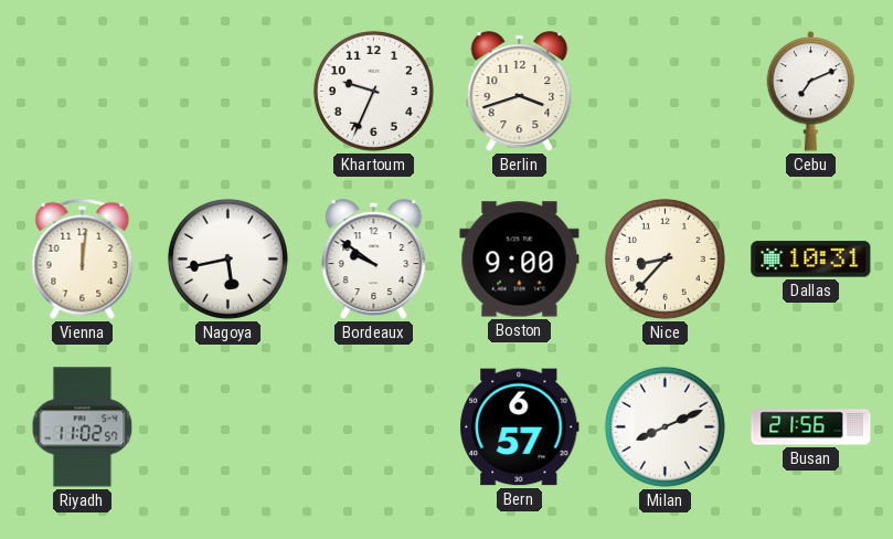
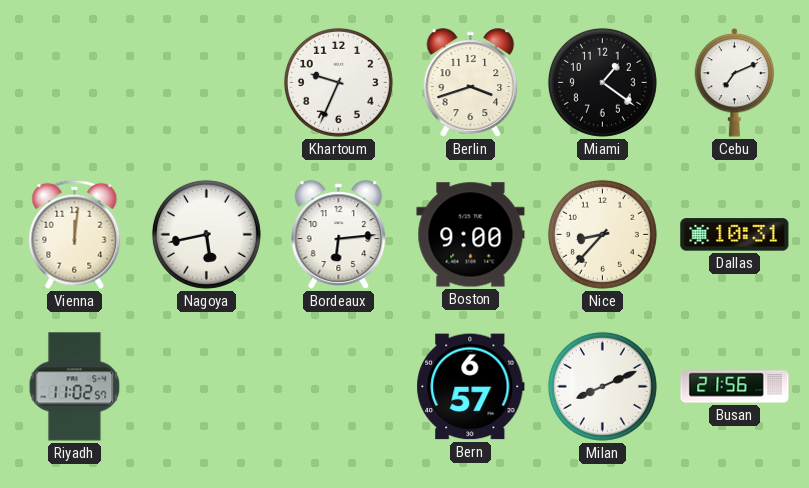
Miami: none -> 1:21
Bordeaux: 9:51 -> 6:14
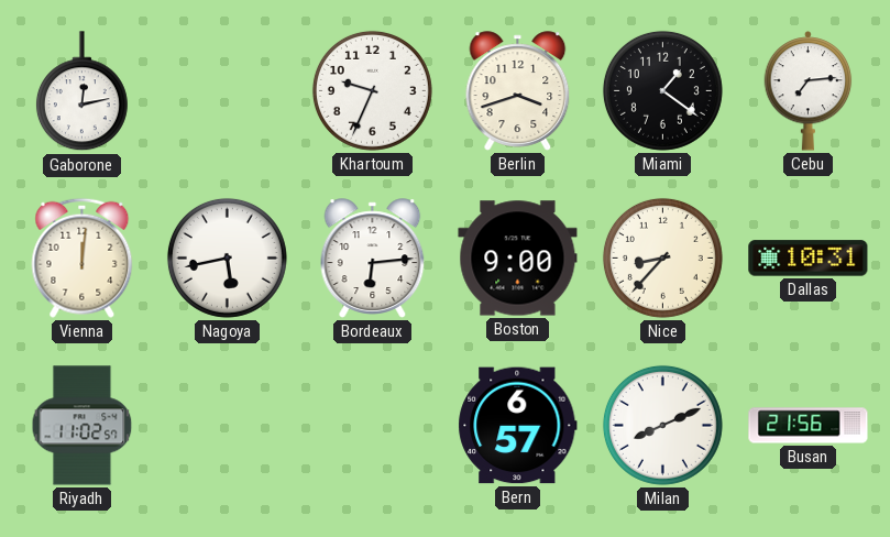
Gaborone: none -> 12:13
Cebu: 7:11 -> 7:14
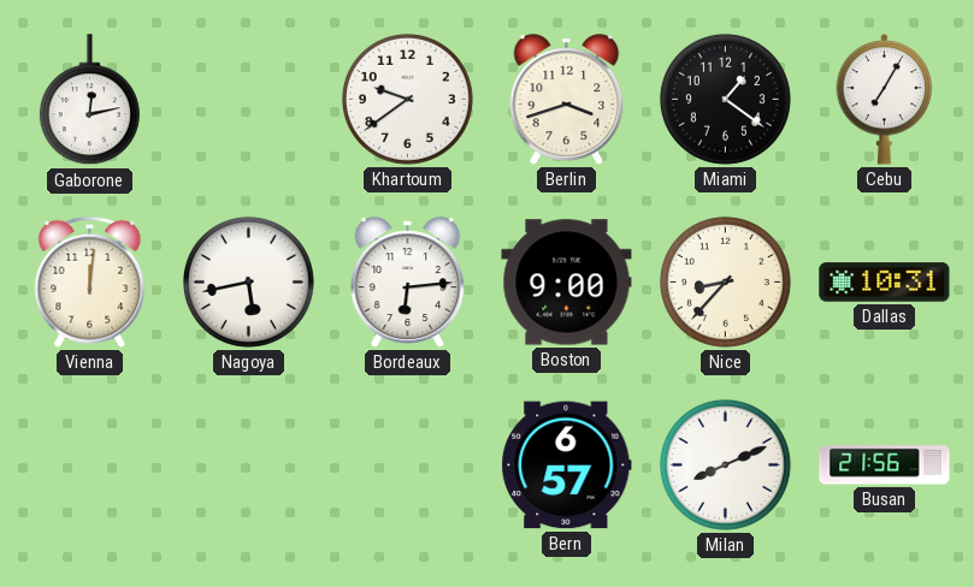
Khartoum: 9:34 -> 9:39
Cebu: 7:14 -> 7:05
Riyadh: 11:02 -> none
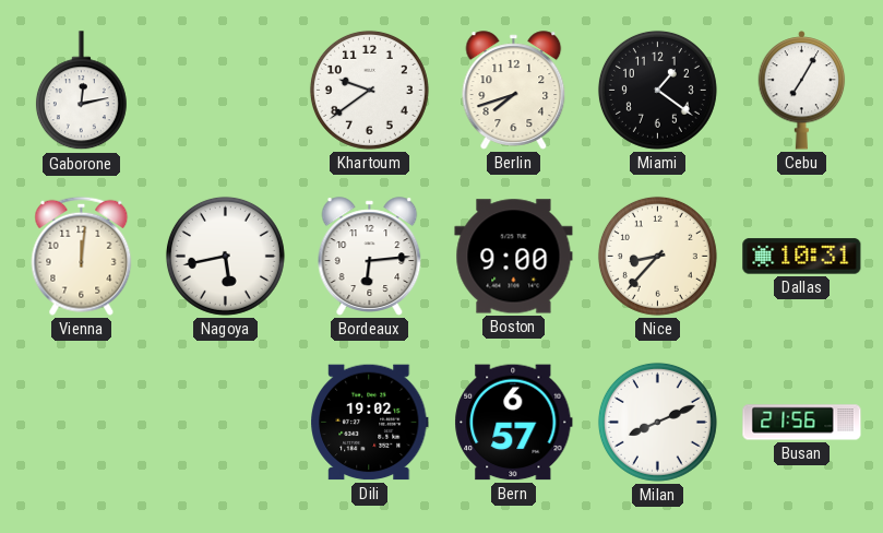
Berlin: 3:42 -> 7:42
Dili: none -> 19:02
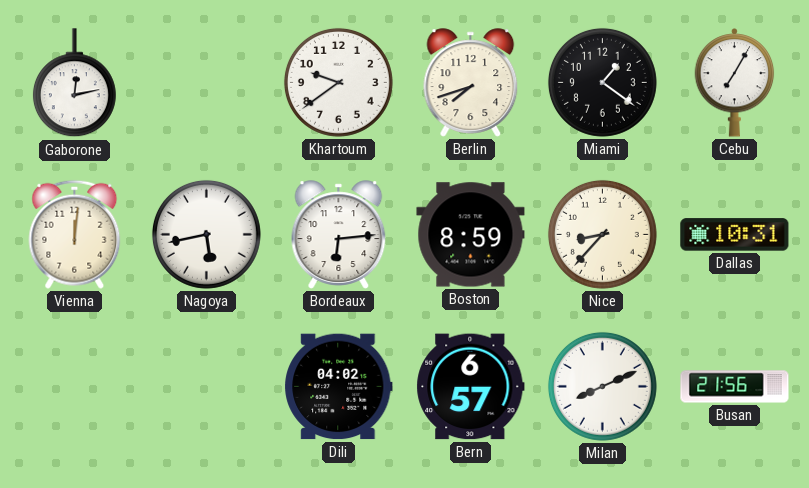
Boston: 9:00 -> 8:59
Dili: 19:02 -> 04:02
